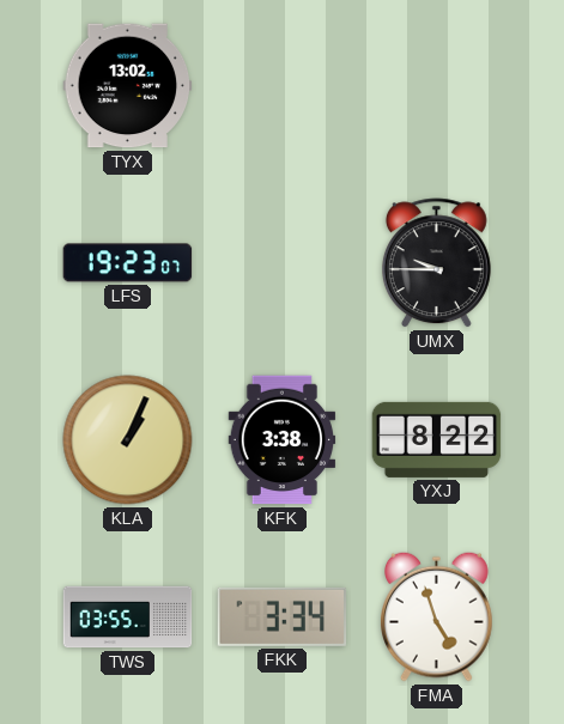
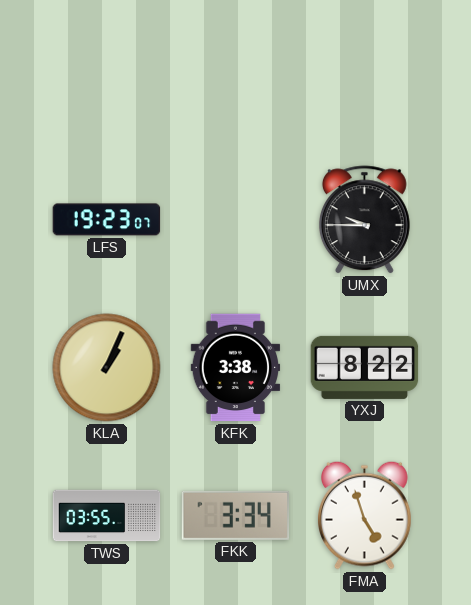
TYX: 13:02 -> none
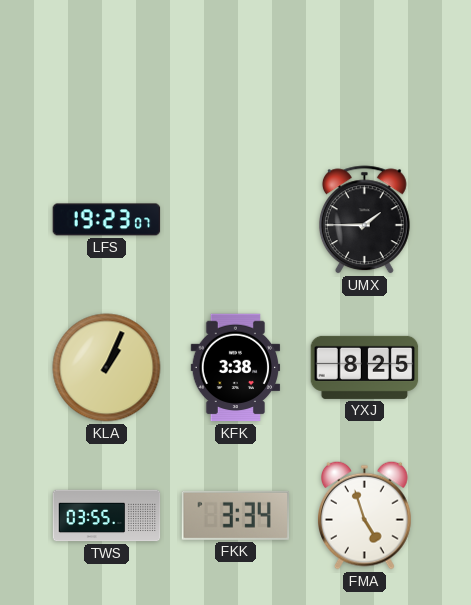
UMX: 9:45 -> 1:45
YXJ: 8:22 -> 8:25
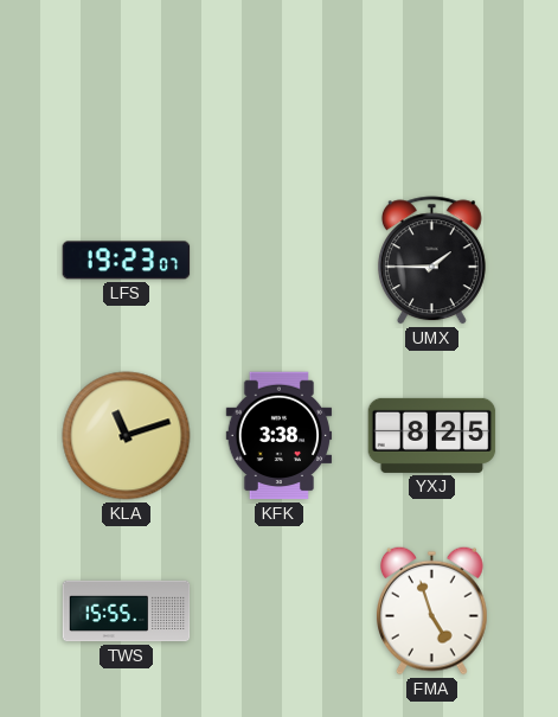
KLA: 1:04 -> 11:12
TWS: 03:55 -> 15:55
FKK: 3:34 -> none
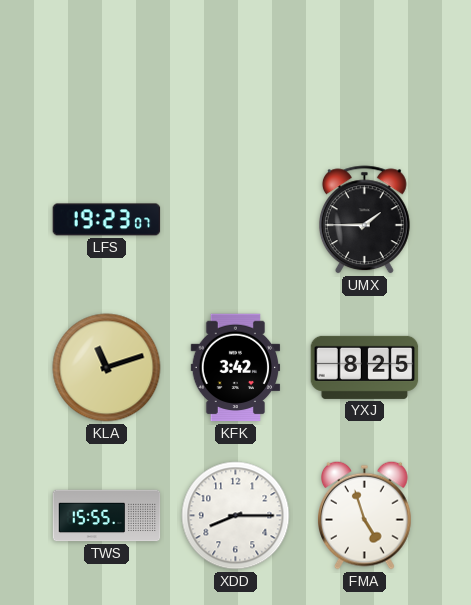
KFK: 3:38 -> 3:42
XDD: none -> 8:15
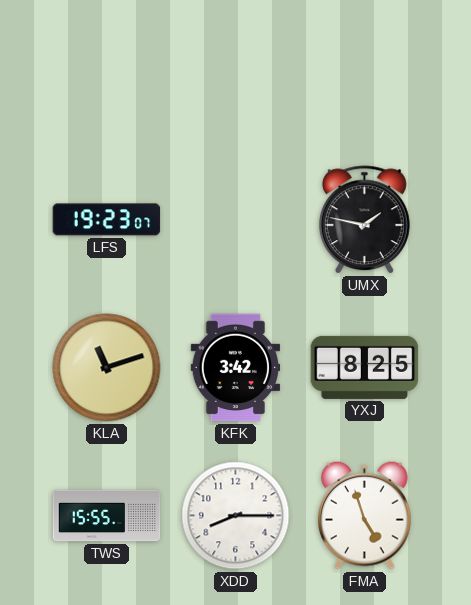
UMX: 1:45 -> 1:47
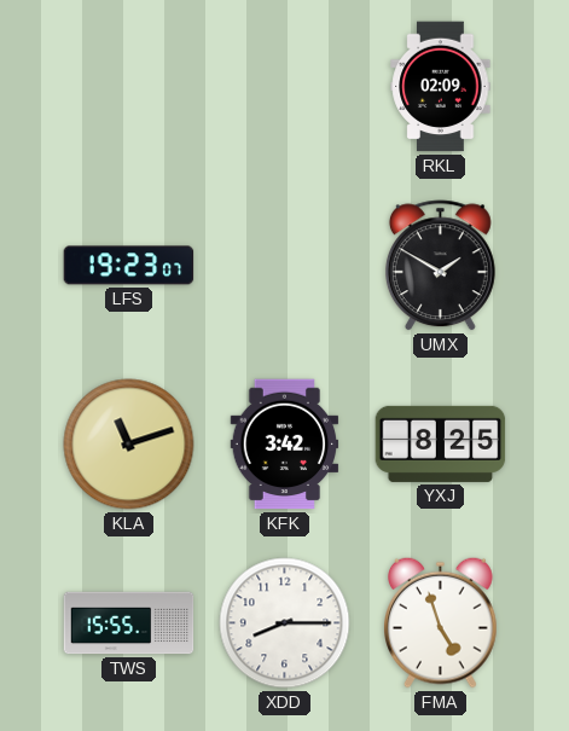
RKL: none -> 02:09
UMX: 1:47 -> 1:50
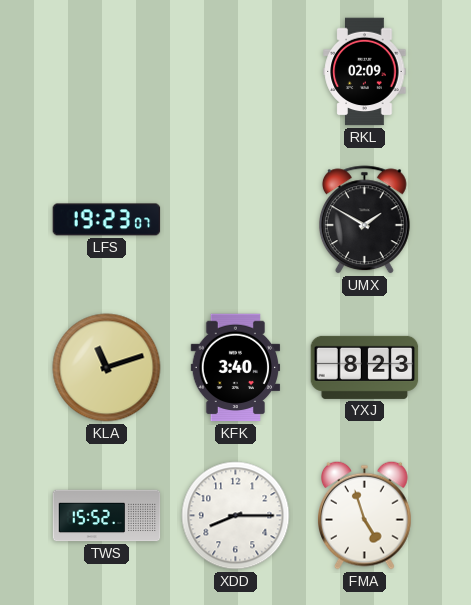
KFK: 3:42 -> 3:40
YXJ: 8:25 -> 8:23
TWS: 15:55 -> 15:52
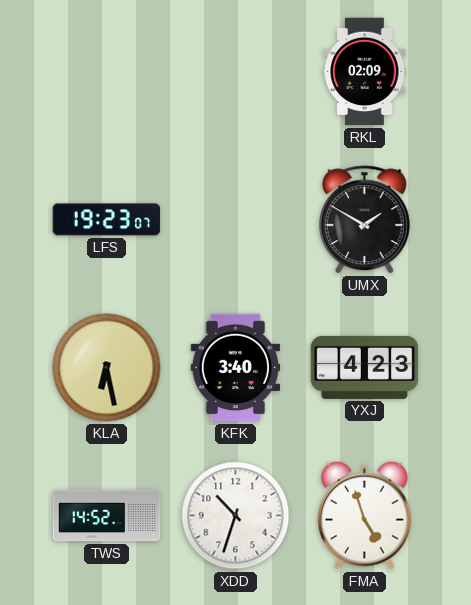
KLA: 11:12 -> 6:28
YXJ: 8:23 -> 4:23
TWS: 15:52 -> 14:52
XDD: 8:15 -> 10:33
